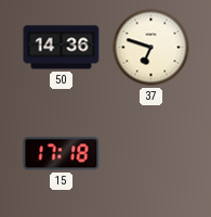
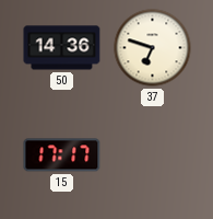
15: 17:18 -> 17:17
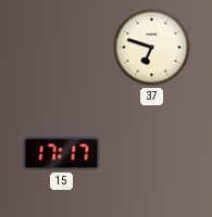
50: 14:36 -> none
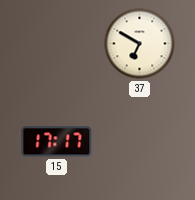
37: 6:48 -> 6:50
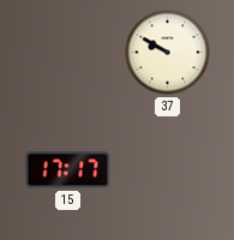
37: 6:50 -> 9:50
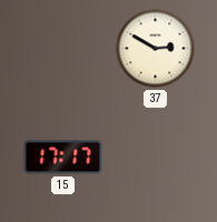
37: 9:50 -> 2:50
